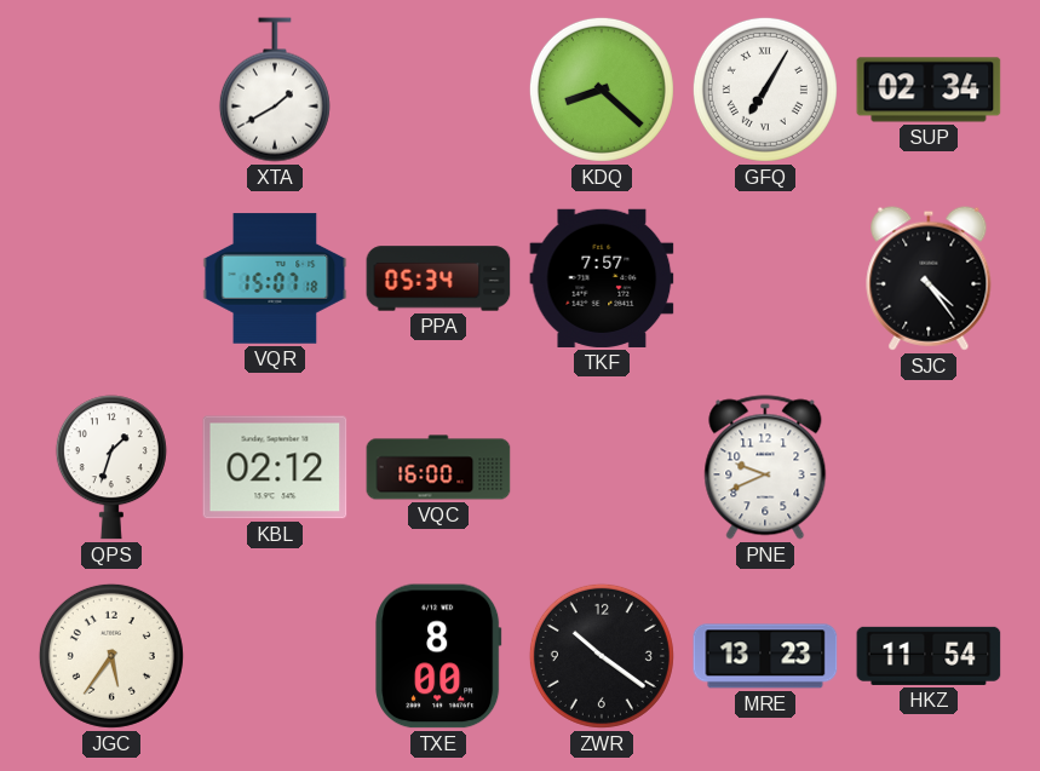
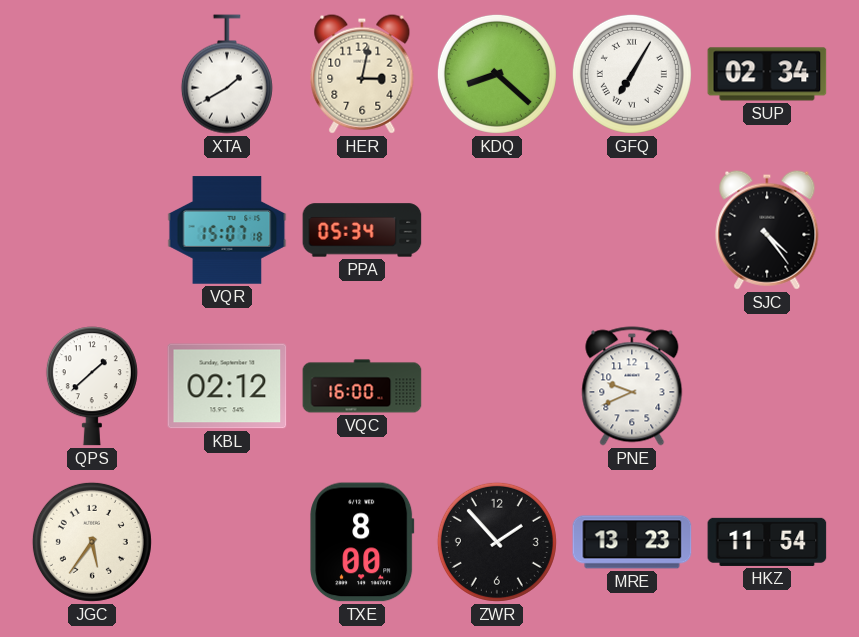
HER: none -> 3:02
TKF: 7:57 -> none
QPS: 1:33 -> 1:38
ZWR: 10:21 -> 1:53
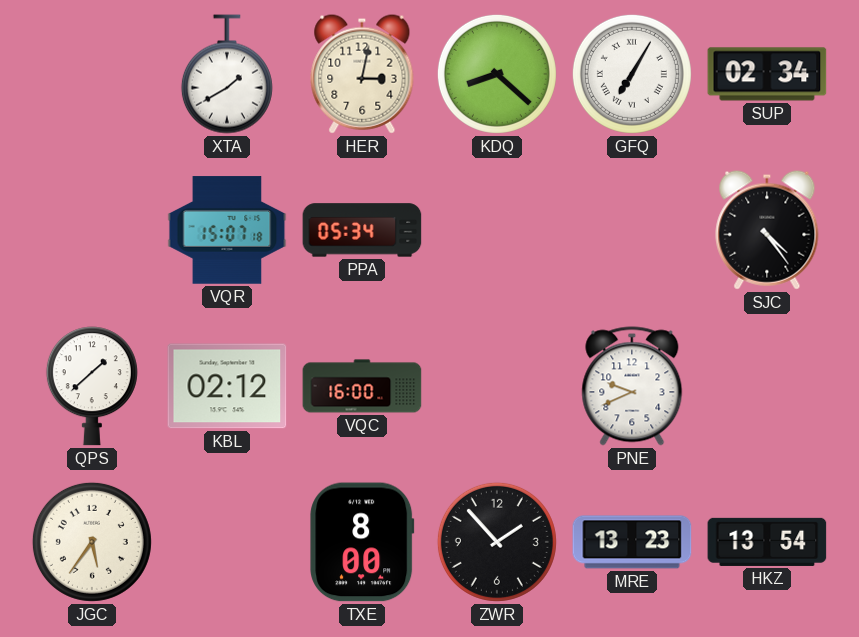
HKZ: 11:54 -> 13:54
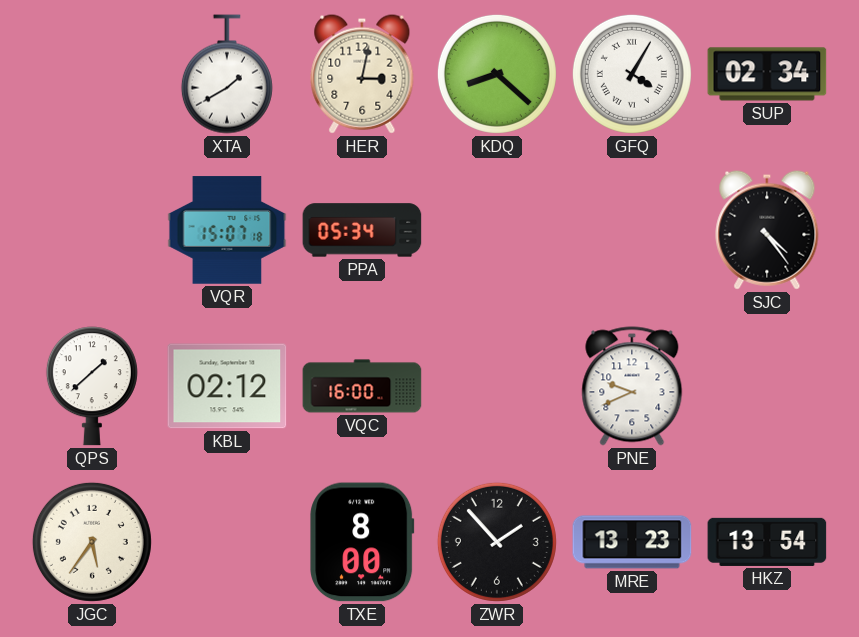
GFQ: 7:05 -> 4:05
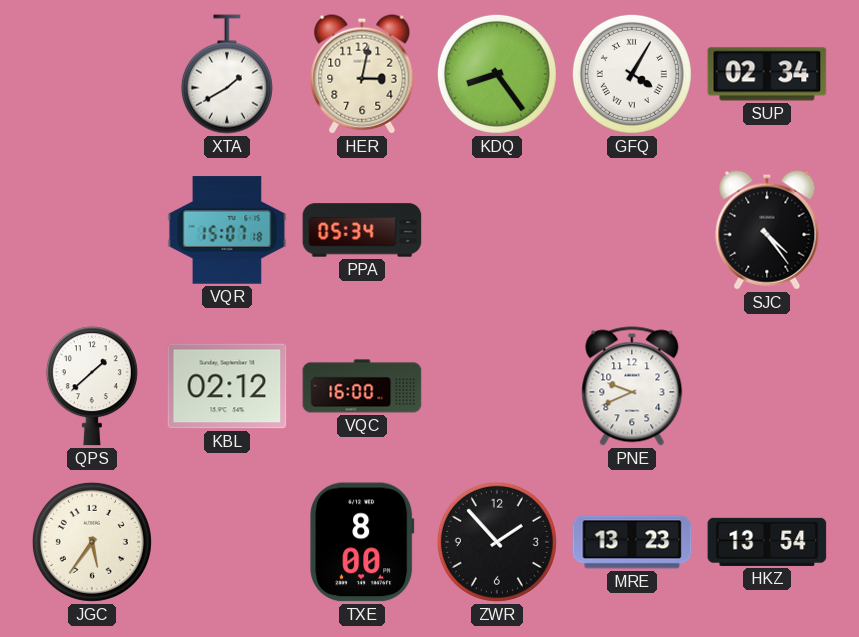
KDQ: 8:22 -> 8:24
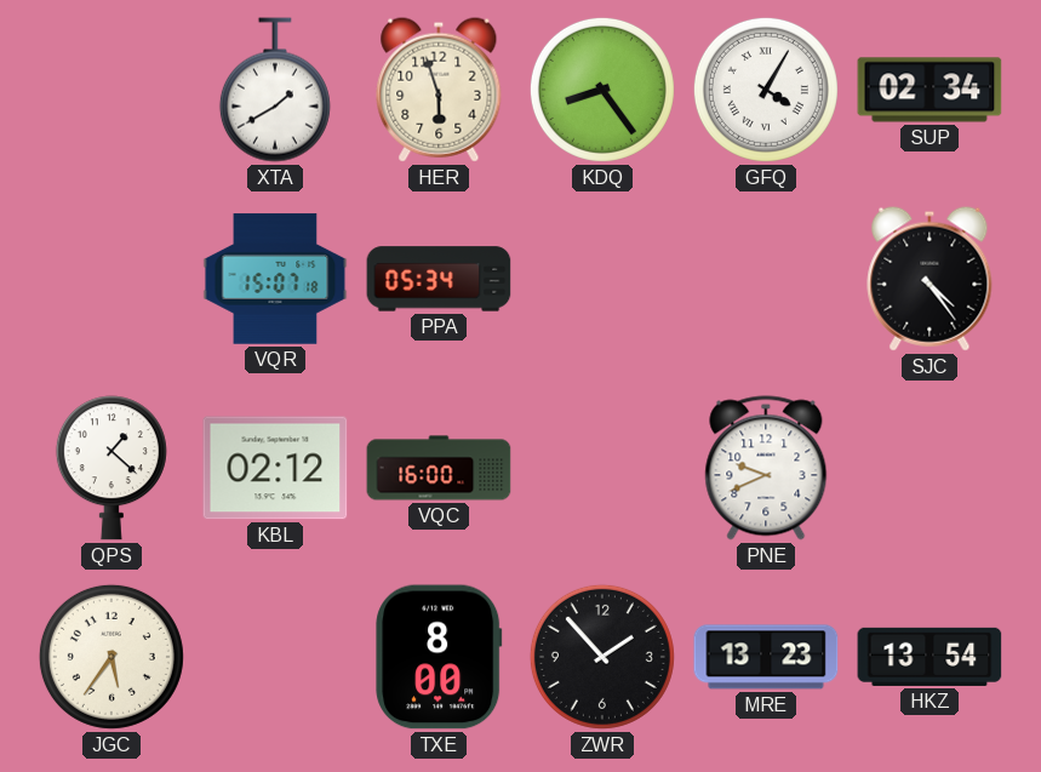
HER: 3:02 -> 5:57
QPS: 1:38 -> 1:22
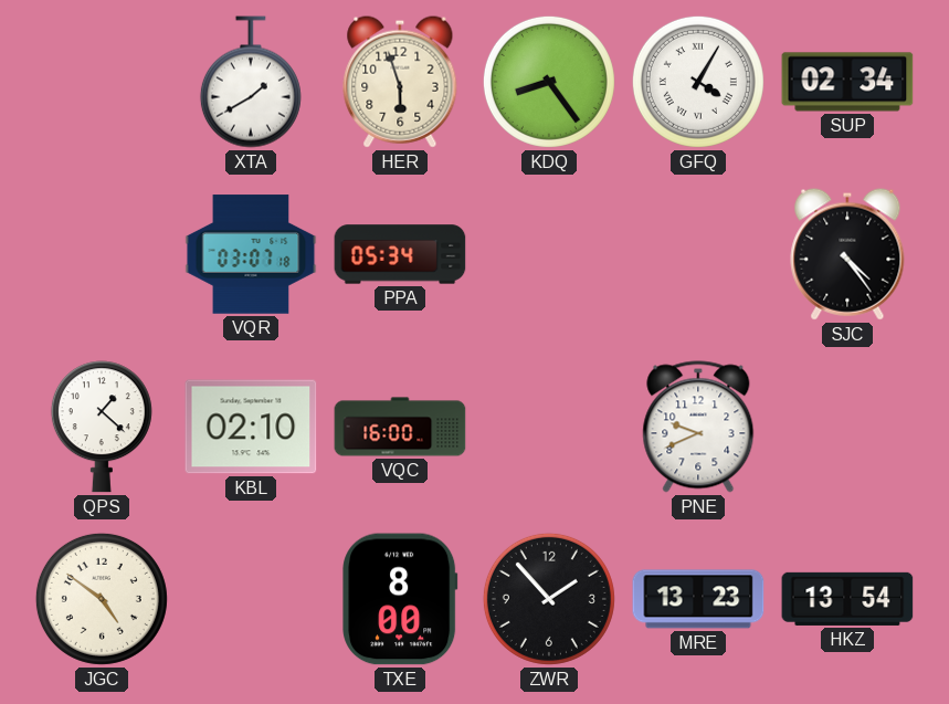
VQR: 15:07 -> 03:07
KBL: 02:12 -> 02:10
JGC: 5:36 -> 4:51
